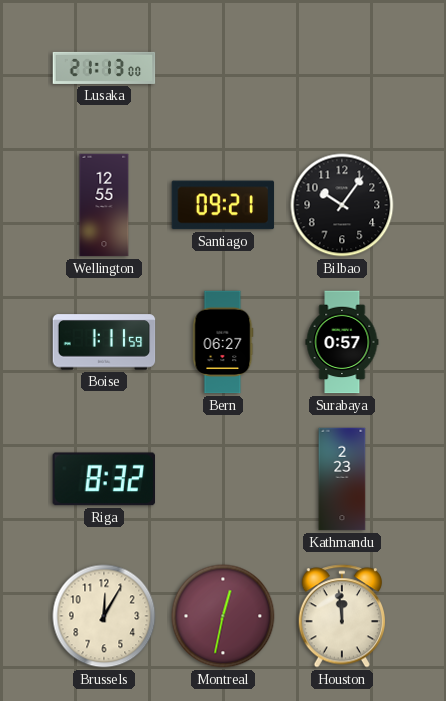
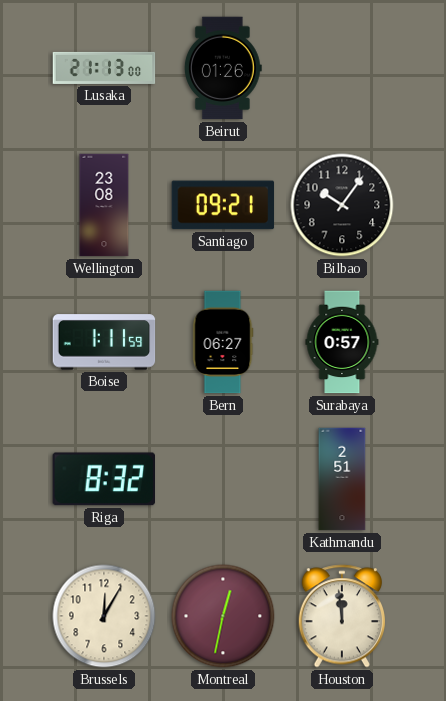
Beirut: none -> 01:26
Wellington: 12:55 -> 23:08
Kathmandu: 2:23 -> 2:51
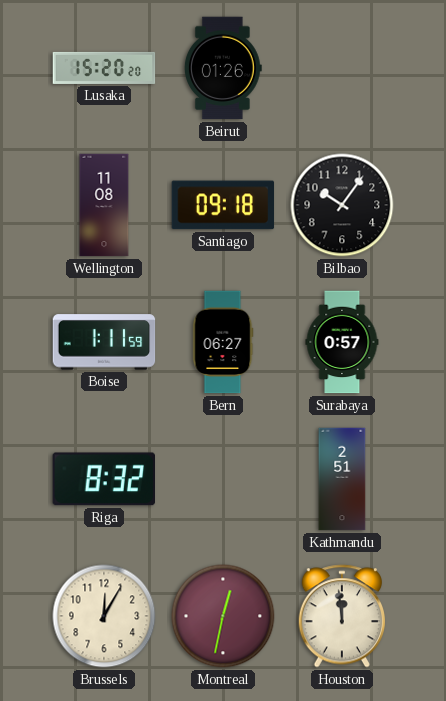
Lusaka: 21:13 -> 15:20
Wellington: 23:08 -> 11:08
Santiago: 09:21 -> 09:18
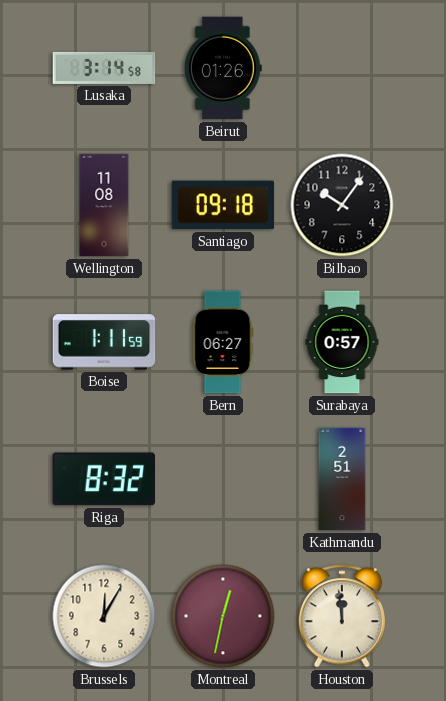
Lusaka: 15:20 -> 3:14
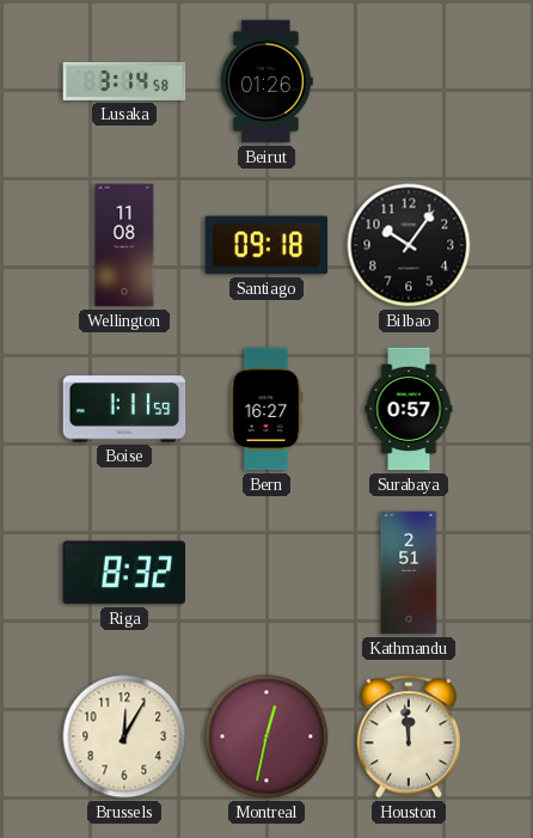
Bern: 06:27 -> 16:27
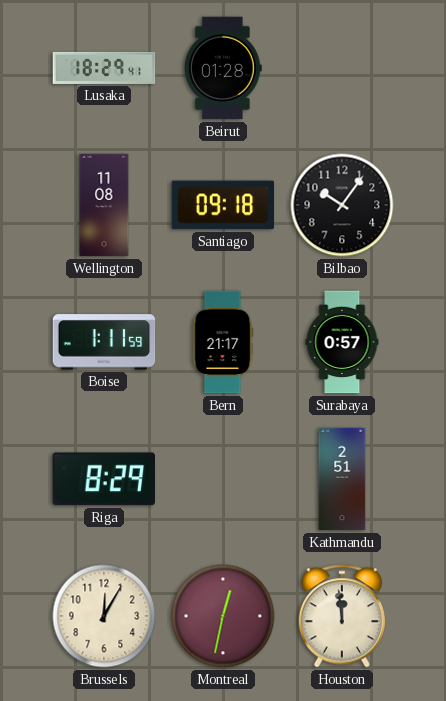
Lusaka: 3:14 -> 18:29
Beirut: 01:26 -> 01:28
Bern: 16:27 -> 21:17
Riga: 8:32 -> 8:29
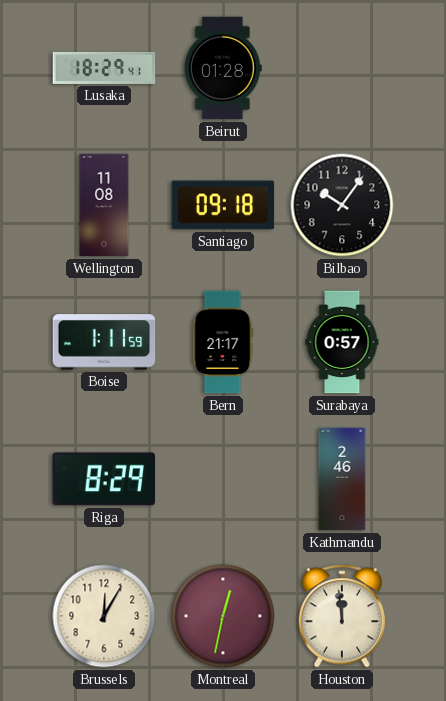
Kathmandu: 2:51 -> 2:46
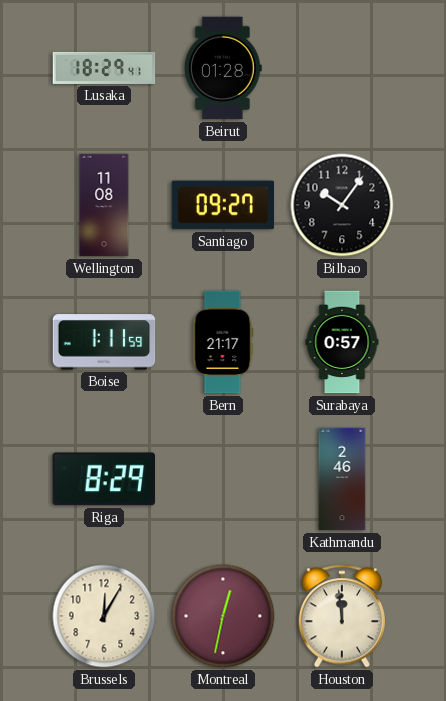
Santiago: 09:18 -> 09:27
